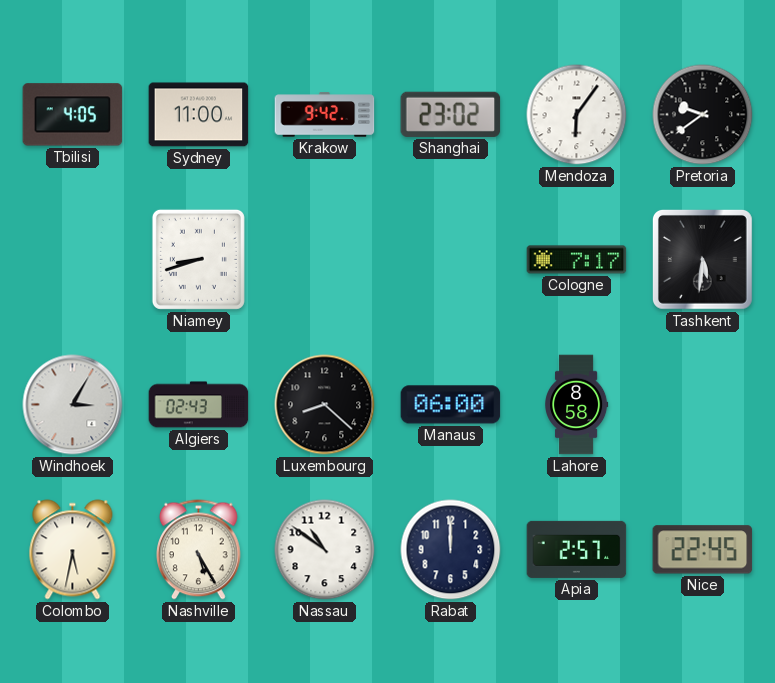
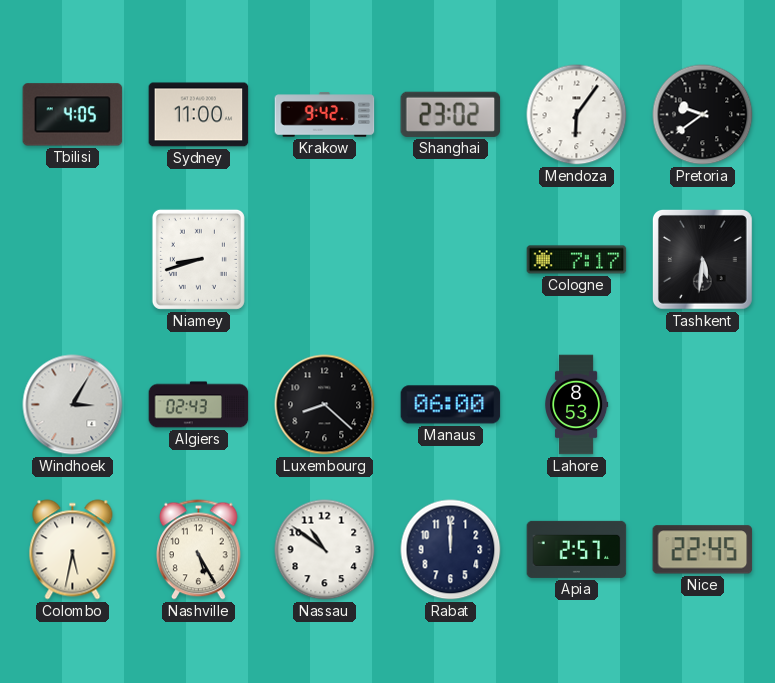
Lahore: 8:58 -> 8:53
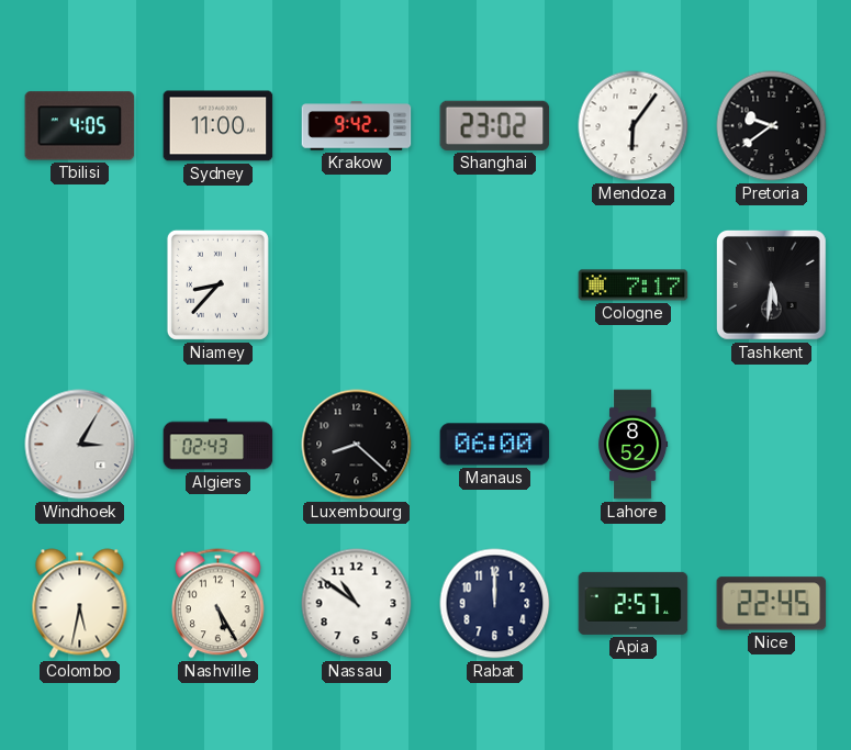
Niamey: 8:42 -> 8:37
Lahore: 8:53 -> 8:52
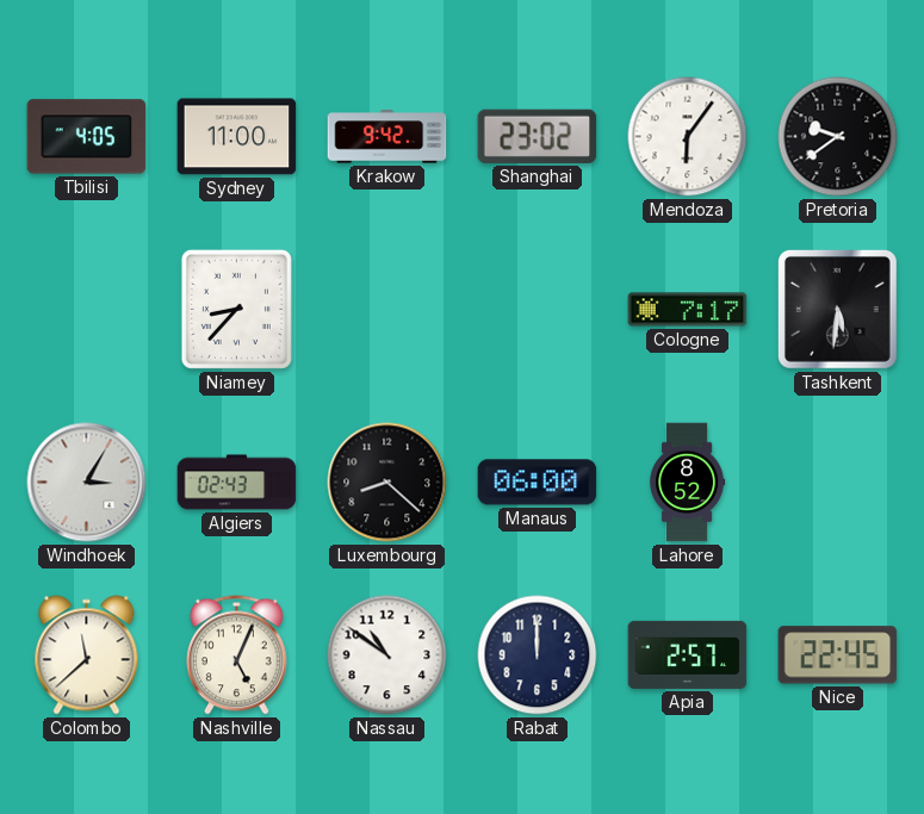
Colombo: 5:32 -> 11:38
Nashville: 5:25 -> 5:04
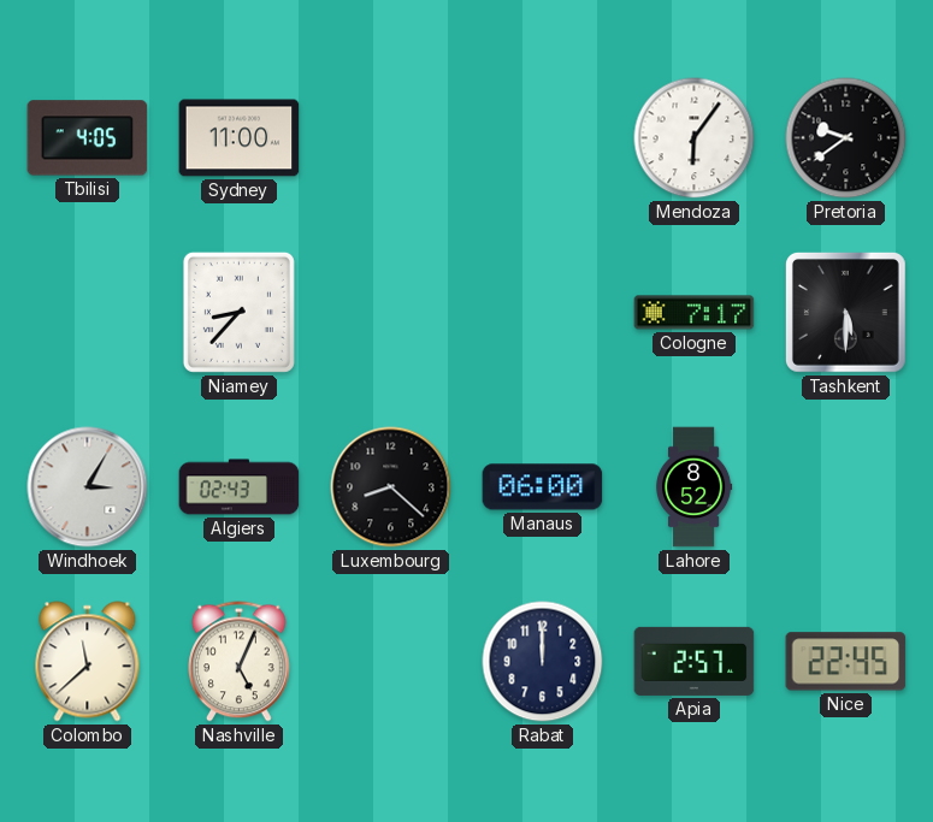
Krakow: 9:42 -> none
Shanghai: 23:02 -> none
Tashkent: 5:31 -> 5:30
Nassau: 10:51 -> none
